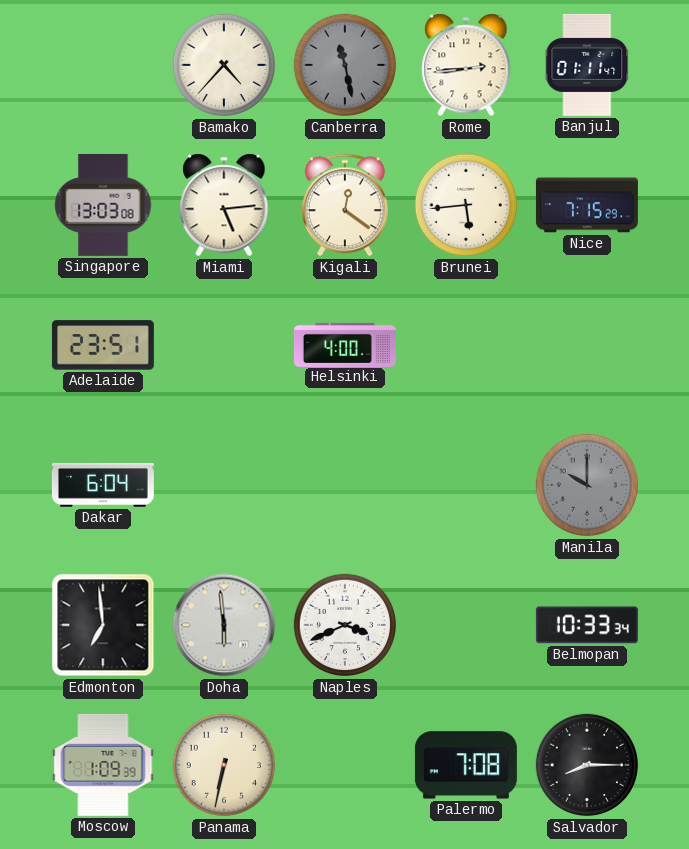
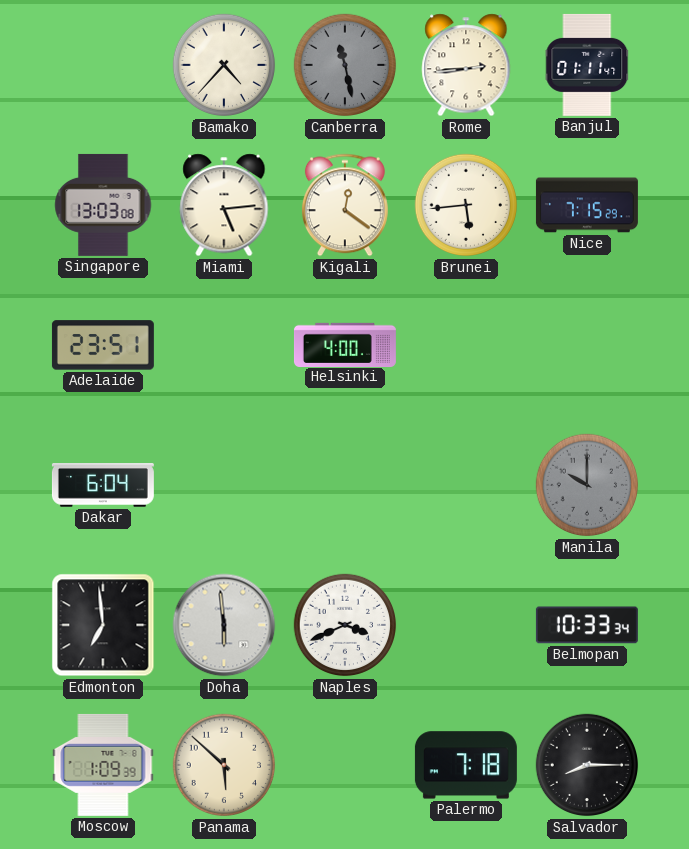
Panama: 6:32 -> 5:52
Palermo: 7:08 -> 7:18
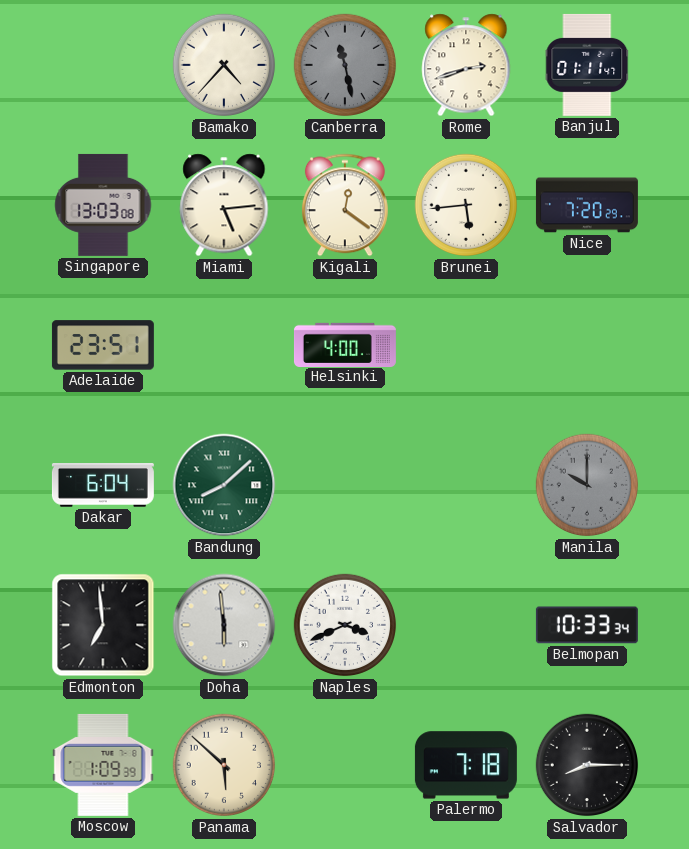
Rome: 2:44 -> 2:42
Nice: 7:15 -> 7:20
Bandung: none -> 8:08
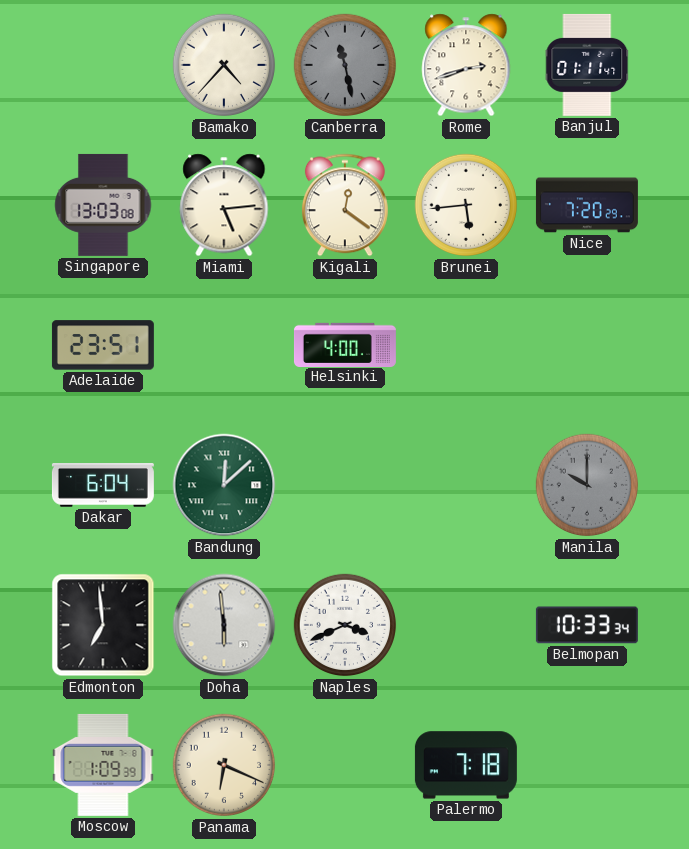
Bandung: 8:08 -> 12:08
Panama: 5:52 -> 6:19
Salvador: 8:15 -> none
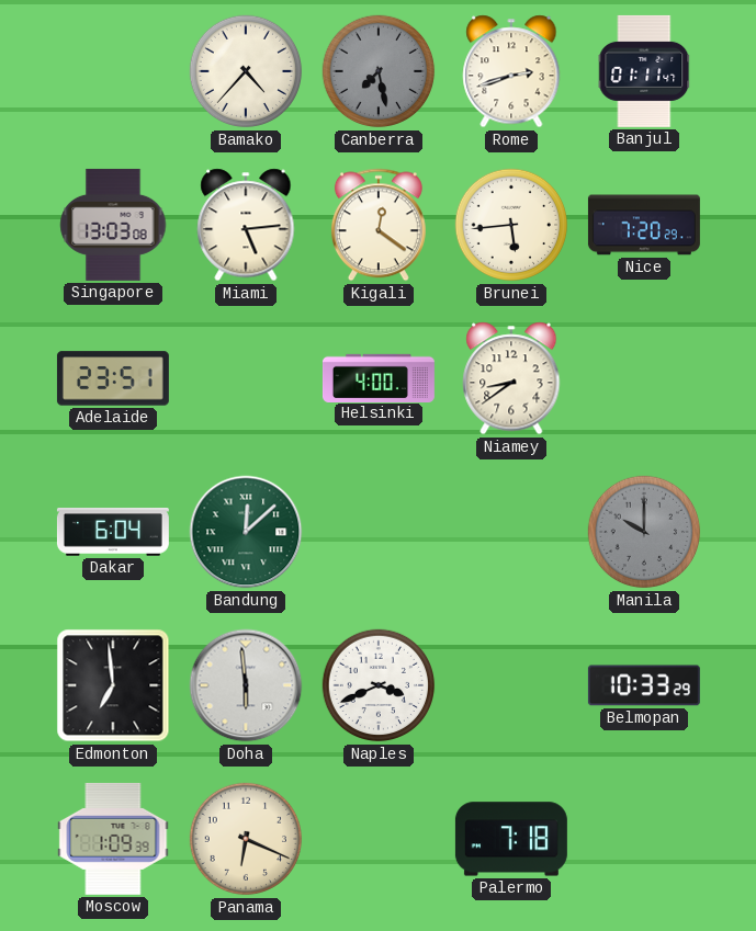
Canberra: 11:28 -> 7:28
Niamey: none -> 8:39
Belmopan: 10:33:34 -> 10:33:29
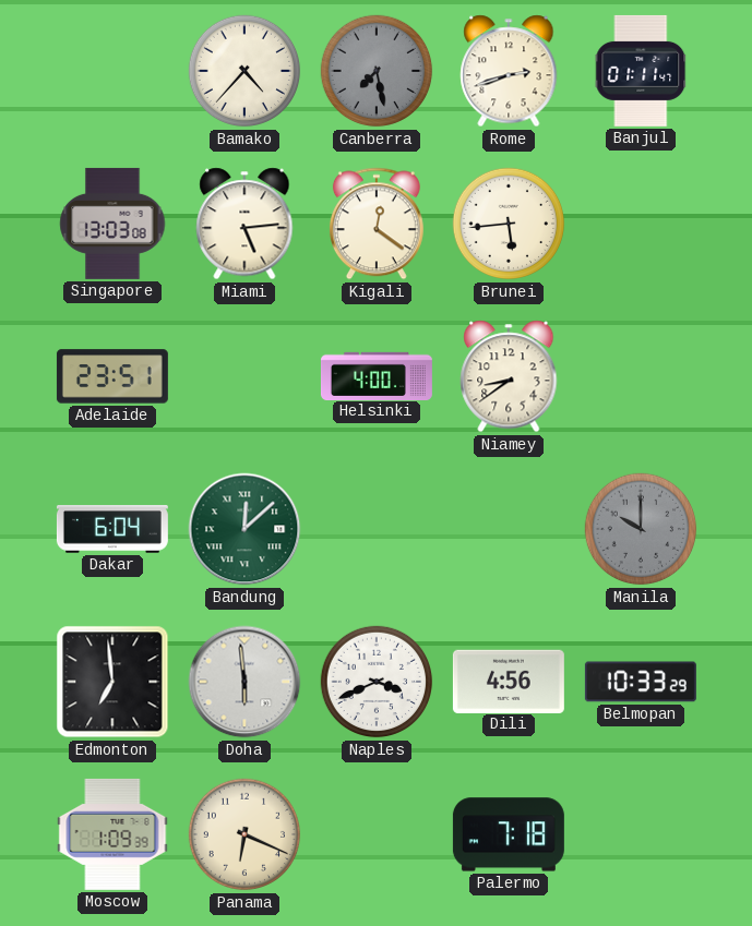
Nice: 7:20 -> none
Dili: none -> 4:56
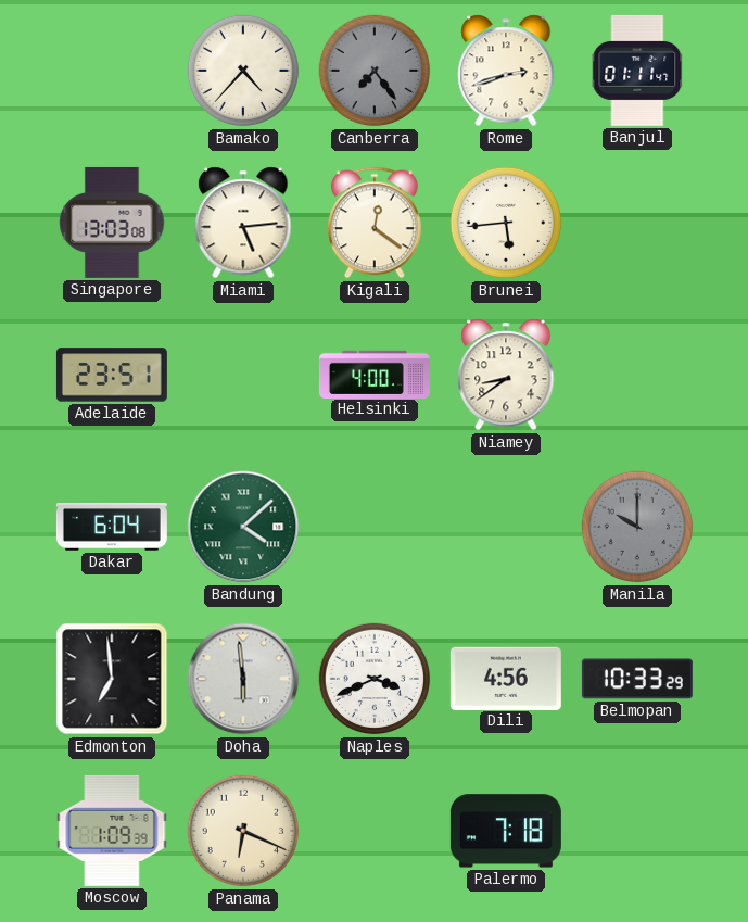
Canberra: 7:28 -> 7:24
Bandung: 12:08 -> 4:08
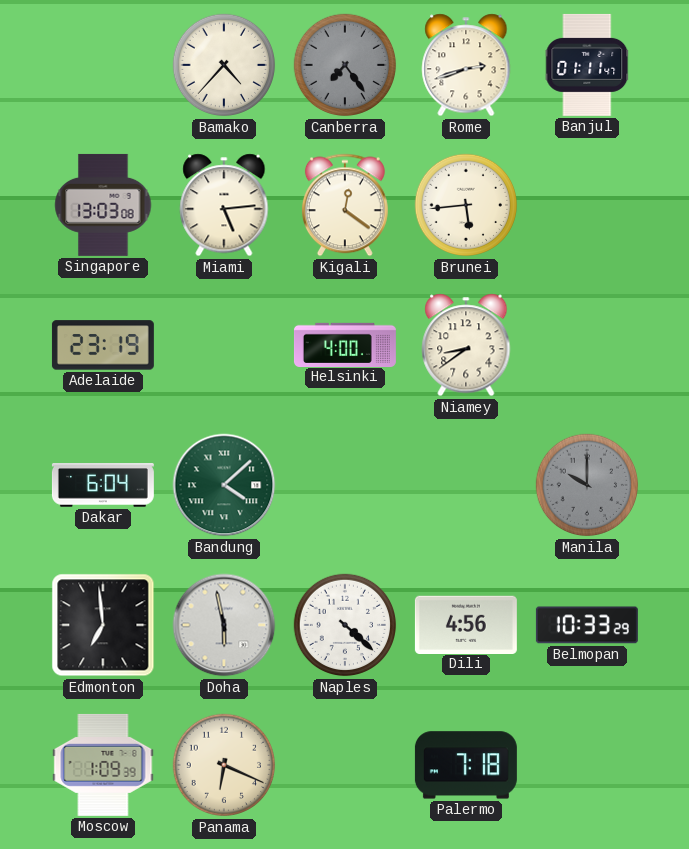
Adelaide: 23:51 -> 23:19
Doha: 5:59 -> 5:58
Naples: 3:41 -> 4:22
